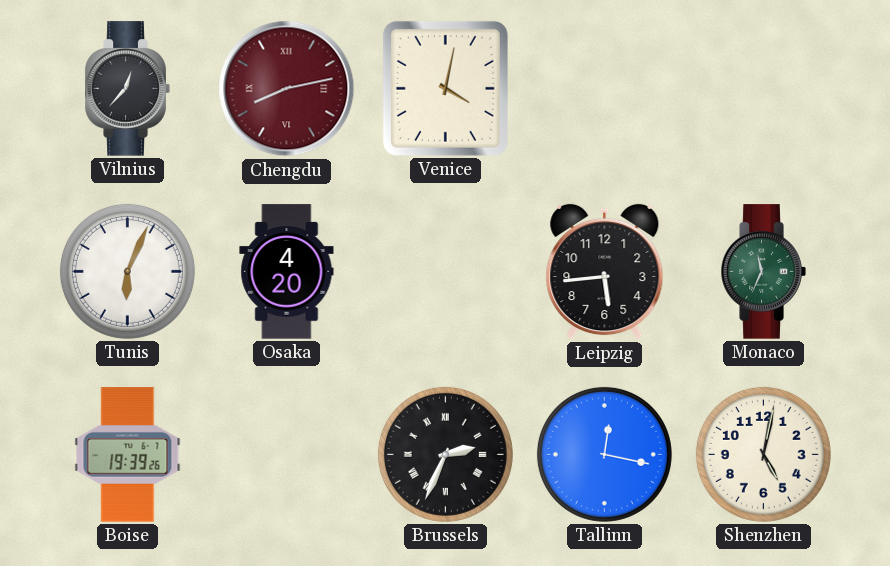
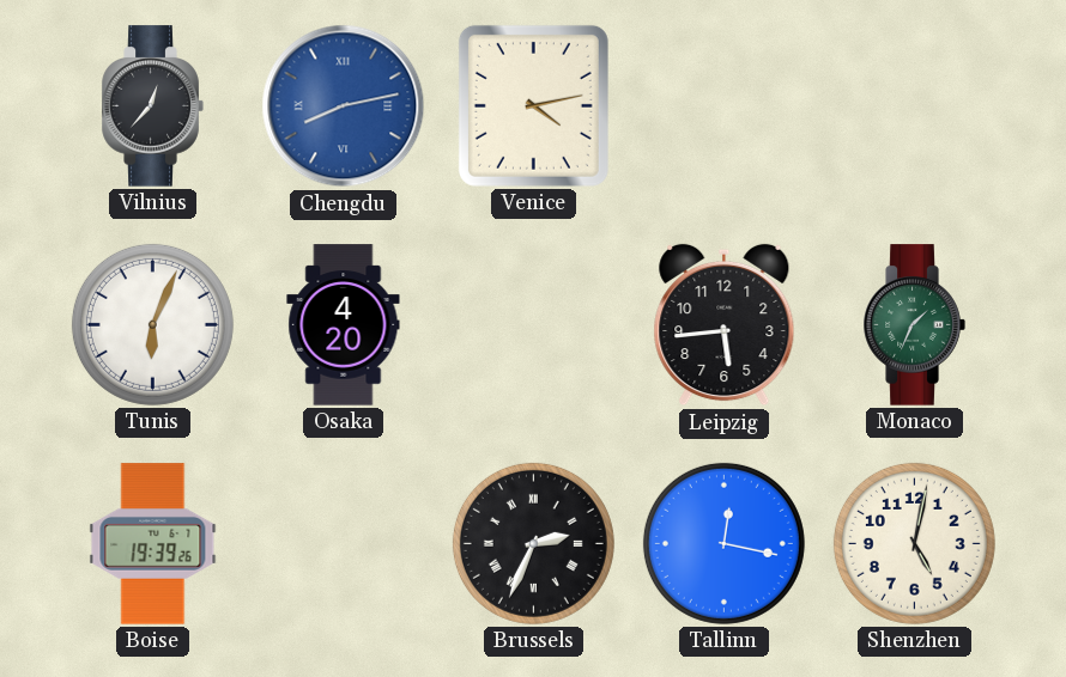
Chengdu dial: burgundy -> blue
Venice: 4:02 -> 4:13
Monaco: 11:34 -> 1:34
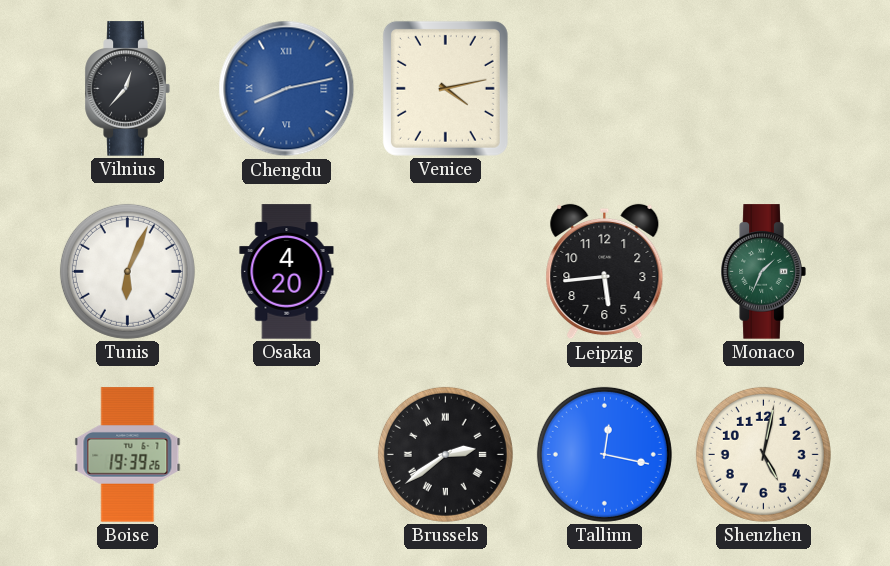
Brussels: 2:34 -> 2:39
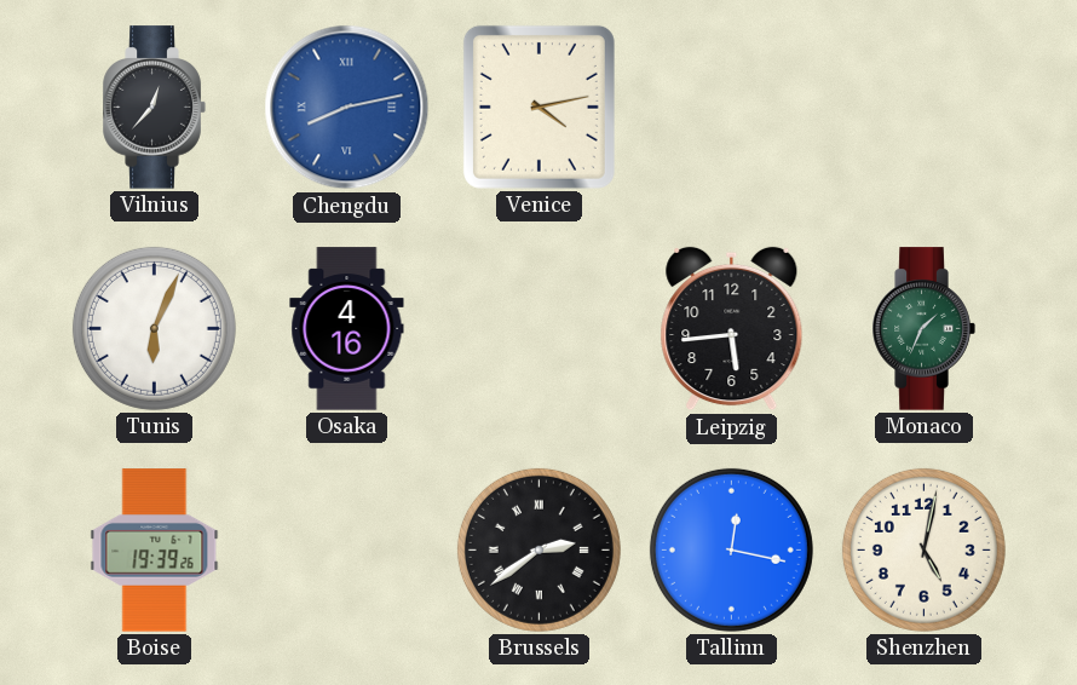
Osaka: 4:20 -> 4:16
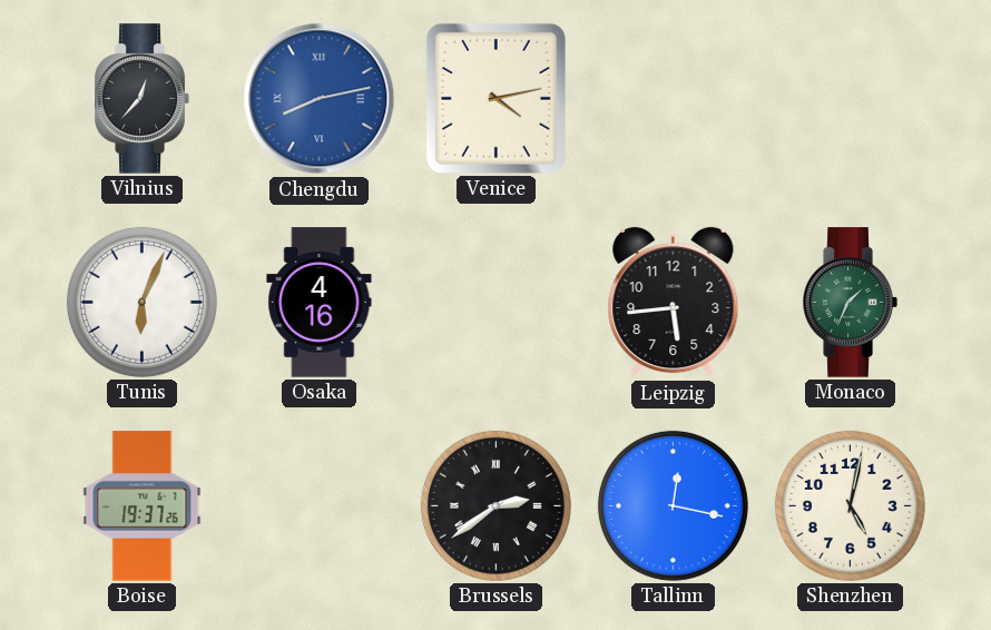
Boise: 19:39 -> 19:37
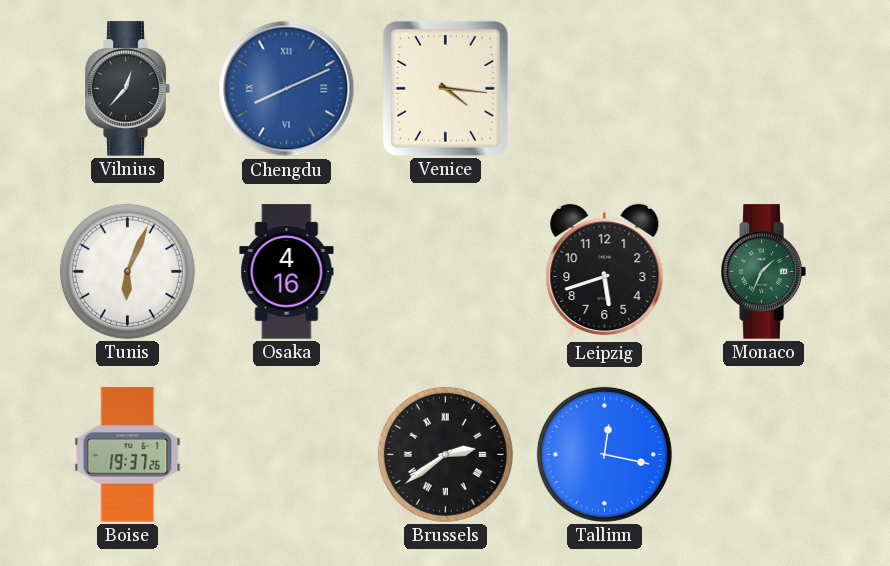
Chengdu: 8:13 -> 8:11
Venice: 4:13 -> 4:16
Leipzig: 5:44 -> 5:42
Shenzhen: 5:02 -> none
